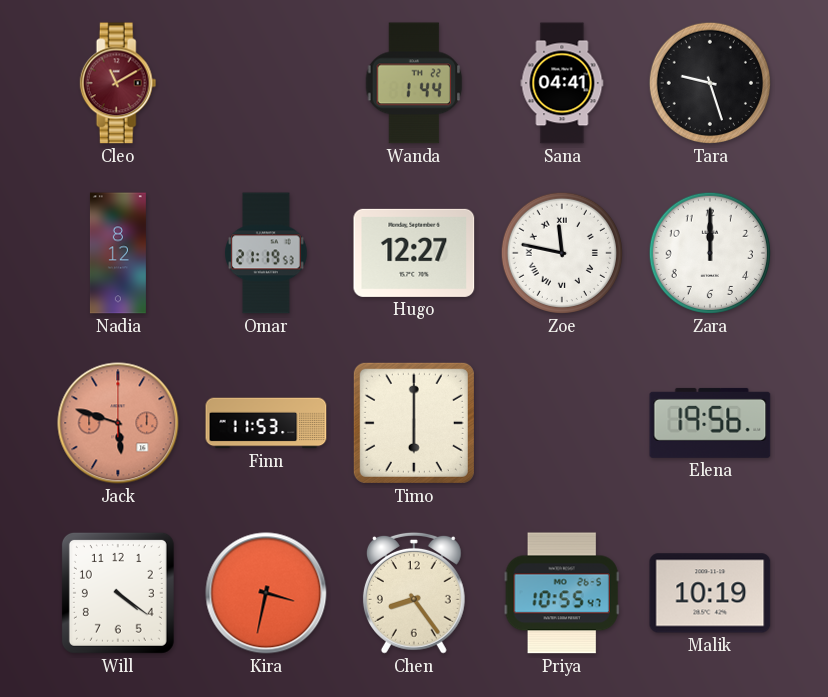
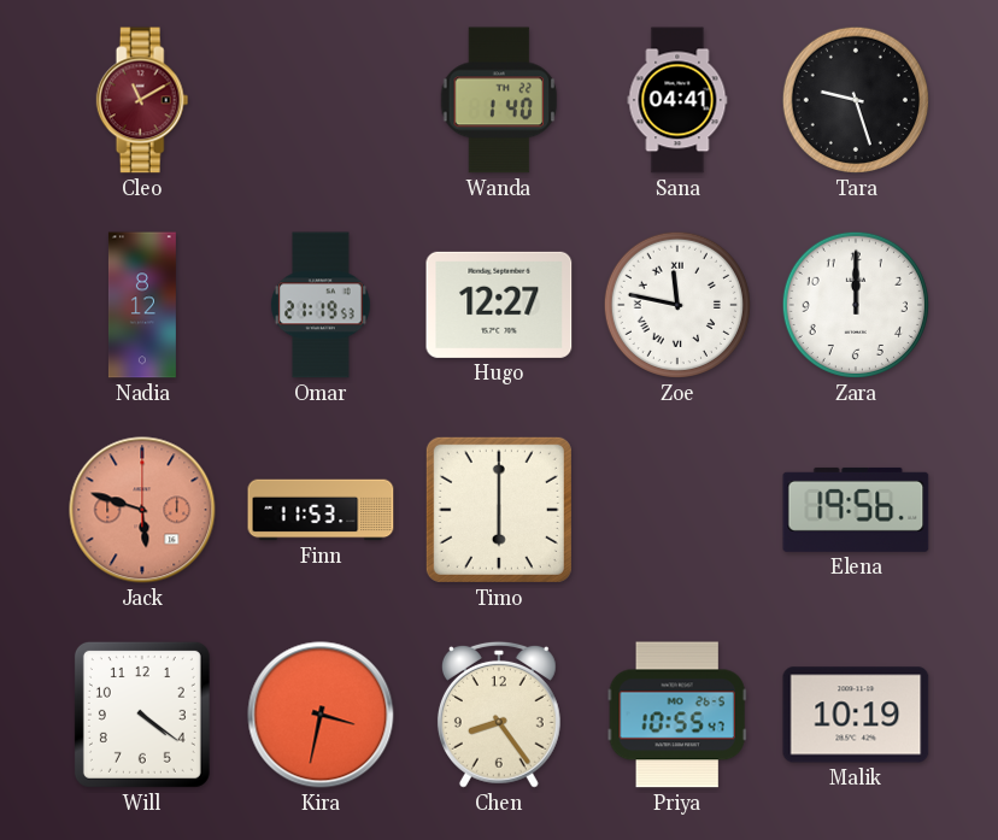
Wanda: 1:44 -> 1:40
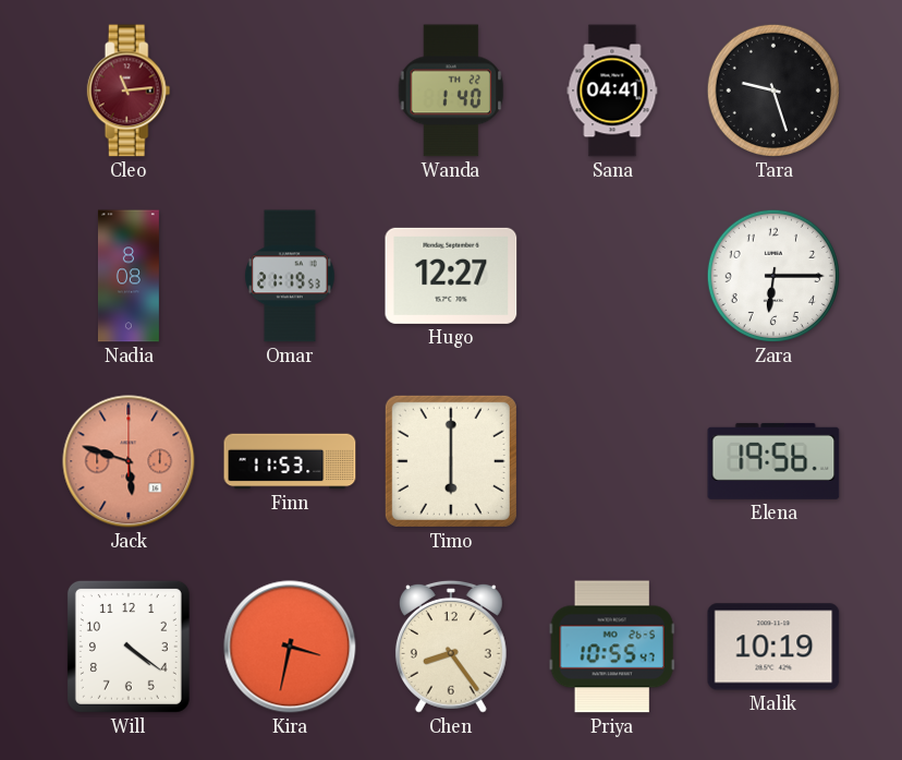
Cleo: 11:10 -> 11:14
Nadia: 8:12 -> 8:08
Zoe: 11:47 -> none
Zara: 12:00 -> 6:15
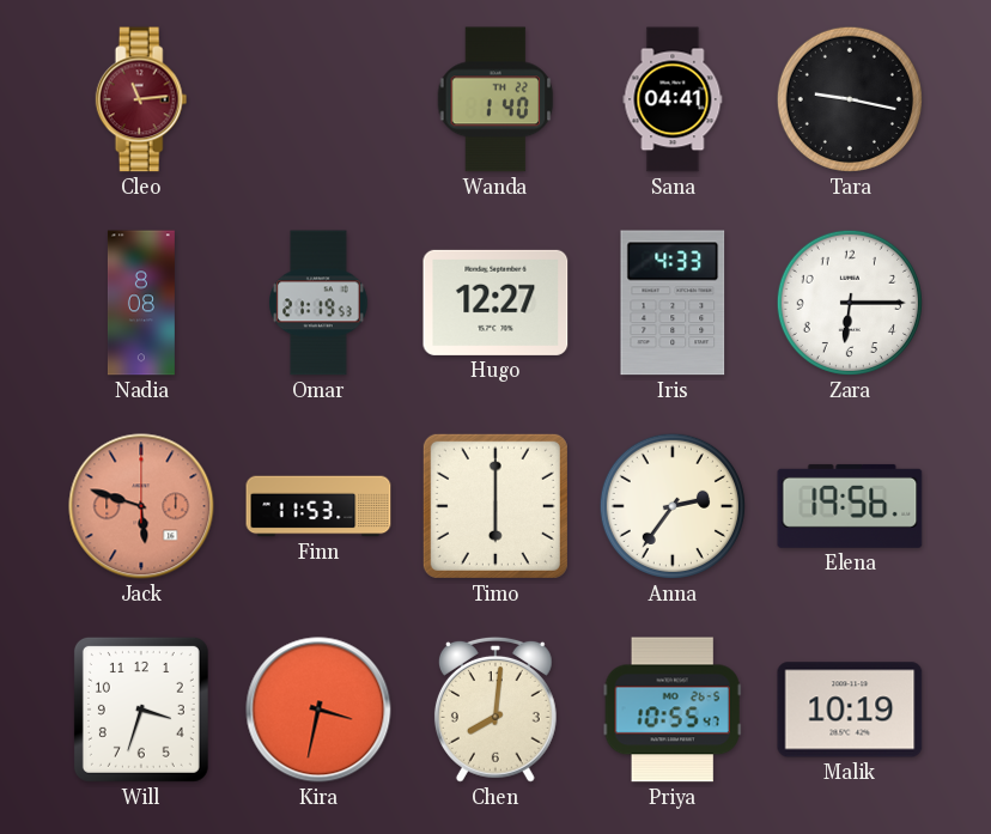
Tara: 9:27 -> 9:17
Iris: none -> 4:33
Anna: none -> 2:36
Will: 4:21 -> 3:33
Chen: 8:24 -> 8:01
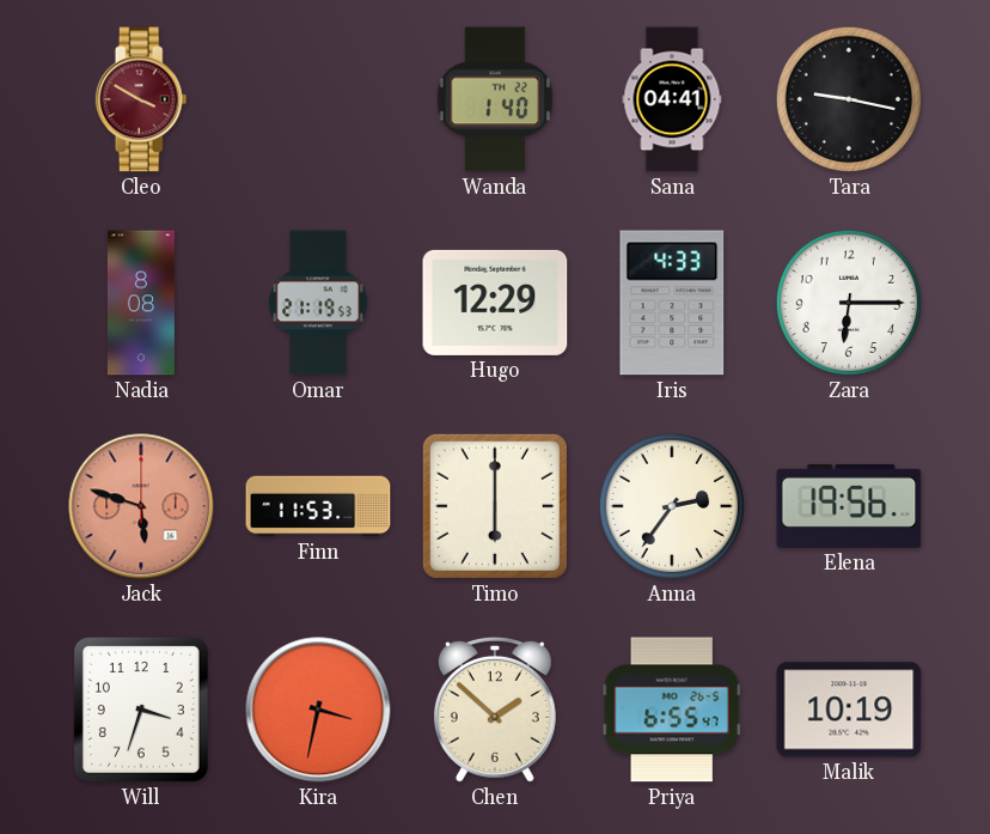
Cleo: 11:14 -> 3:50
Hugo: 12:27 -> 12:29
Chen: 8:01 -> 1:52
Priya: 10:55 -> 6:55
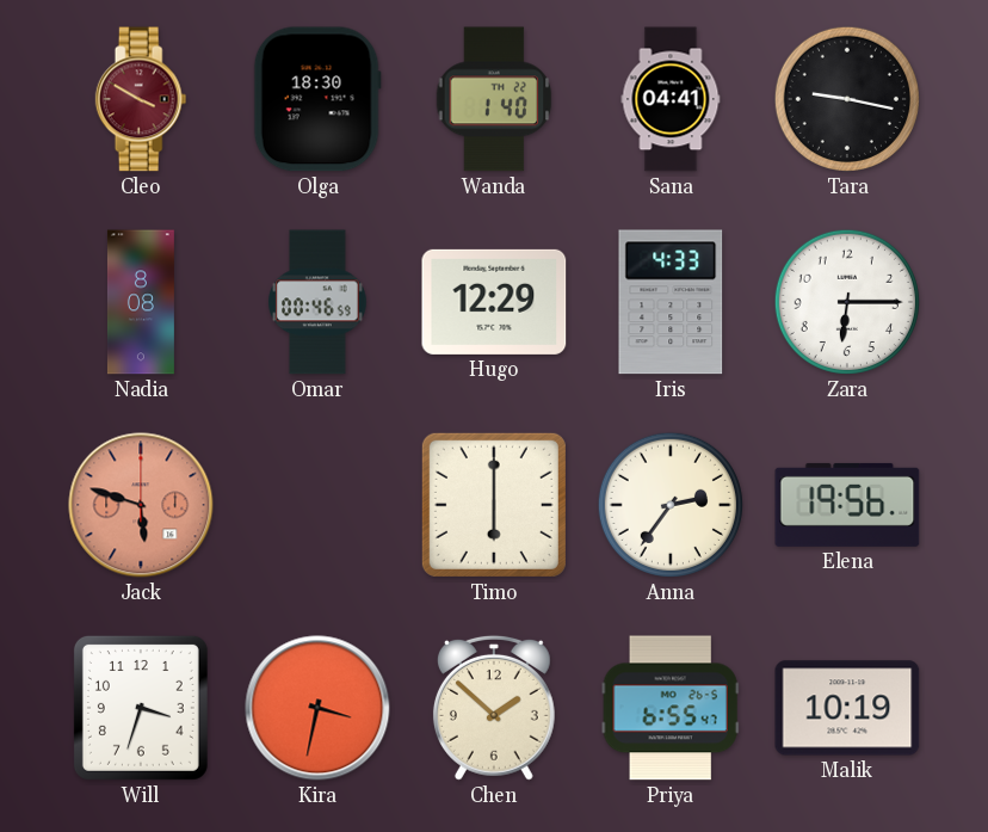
Olga: none -> 18:30
Omar: 21:19 -> 00:46
Finn: 11:53 -> none
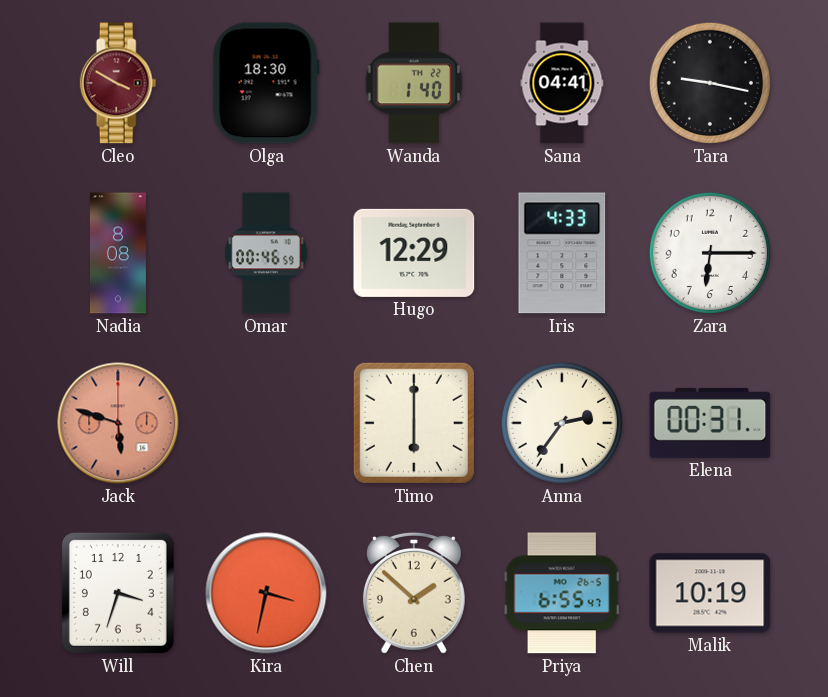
Elena: 19:56 -> 00:31
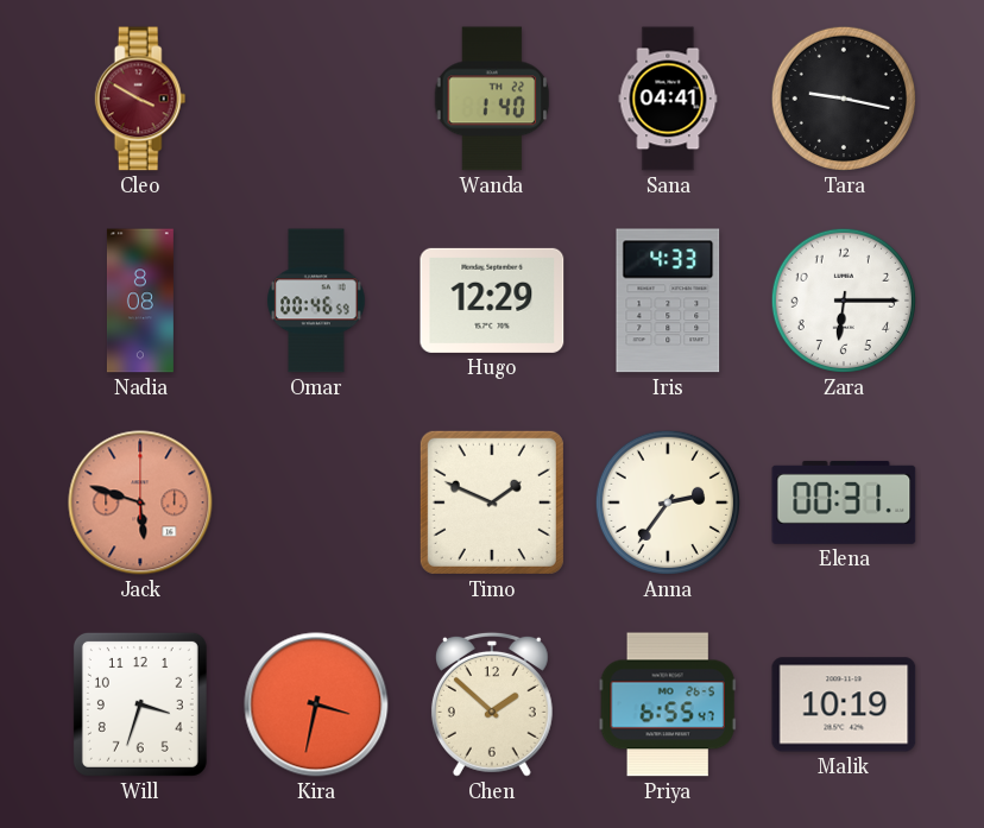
Olga: 18:30 -> none
Timo: 6:00 -> 1:49
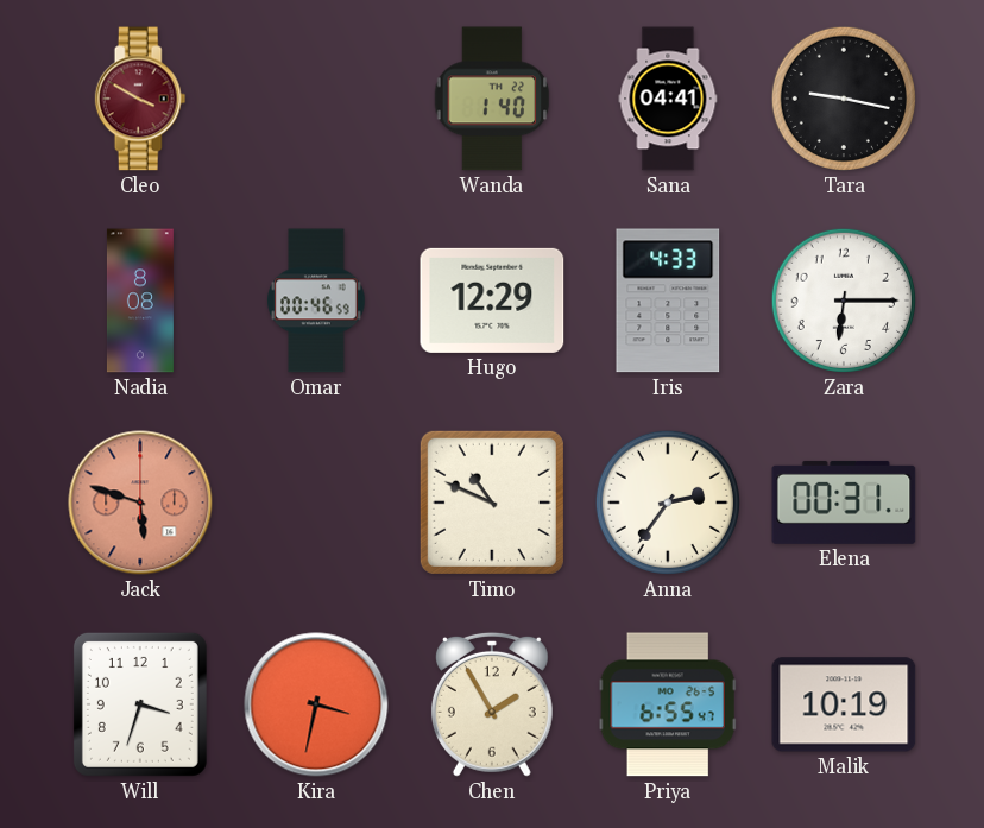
Timo: 1:49 -> 10:49
Chen: 1:52 -> 1:55
